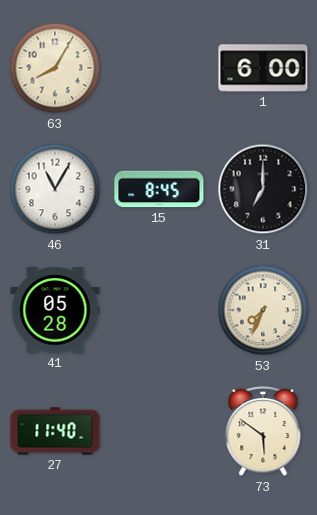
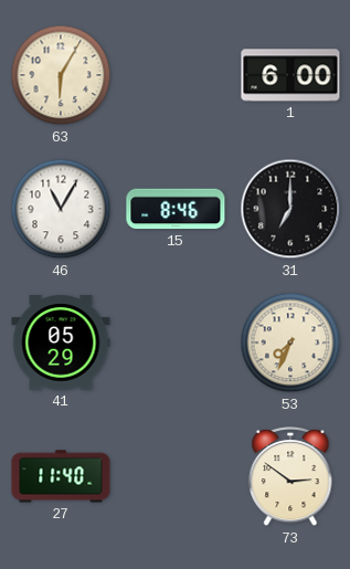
63: 8:05 -> 6:05
15: 8:45 -> 8:46
41: 05:28 -> 05:29
73: 5:51 -> 2:51
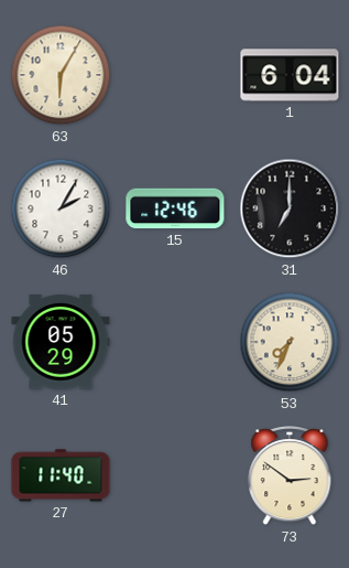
1: 6:00 -> 6:04
46: 11:05 -> 2:05
15: 8:46 -> 12:46
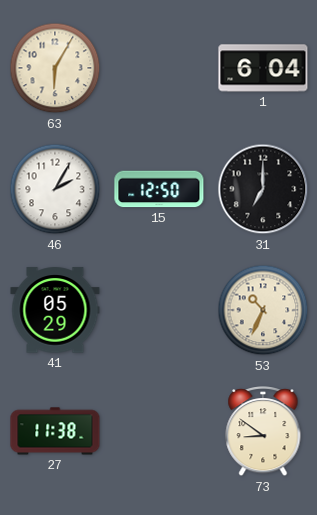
15: 12:46 -> 12:50
53: 7:34 -> 10:34
27: 11:40 -> 11:38
73: 2:51 -> 8:51
